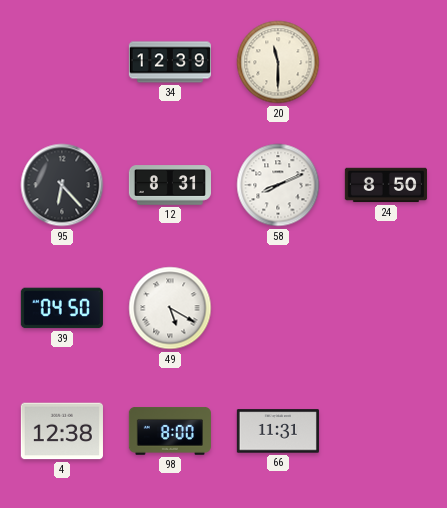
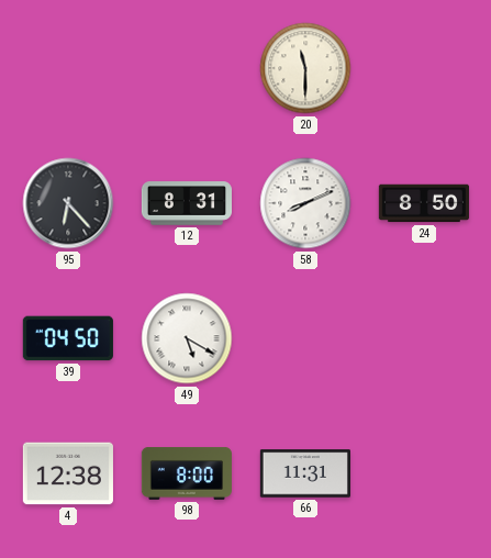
34: 12:39 -> none
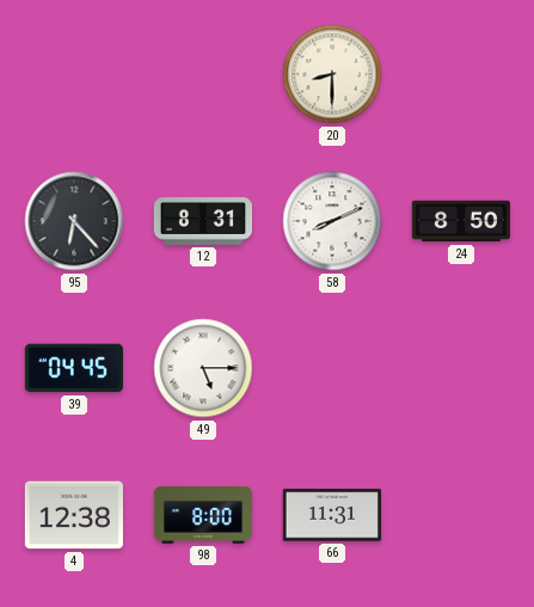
20: 11:30 -> 8:30
39: 04:50 -> 04:45
49: 5:20 -> 5:15
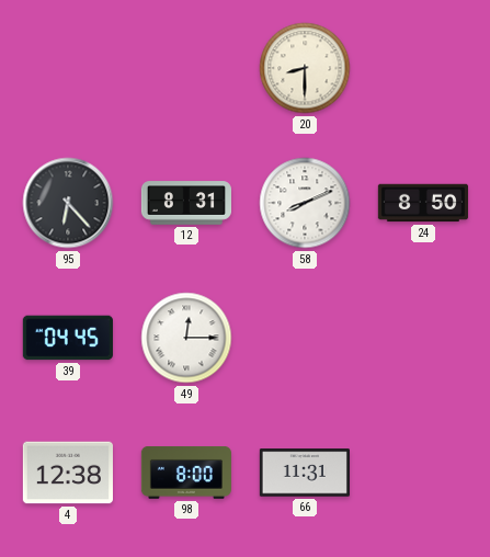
49: 5:15 -> 12:15
